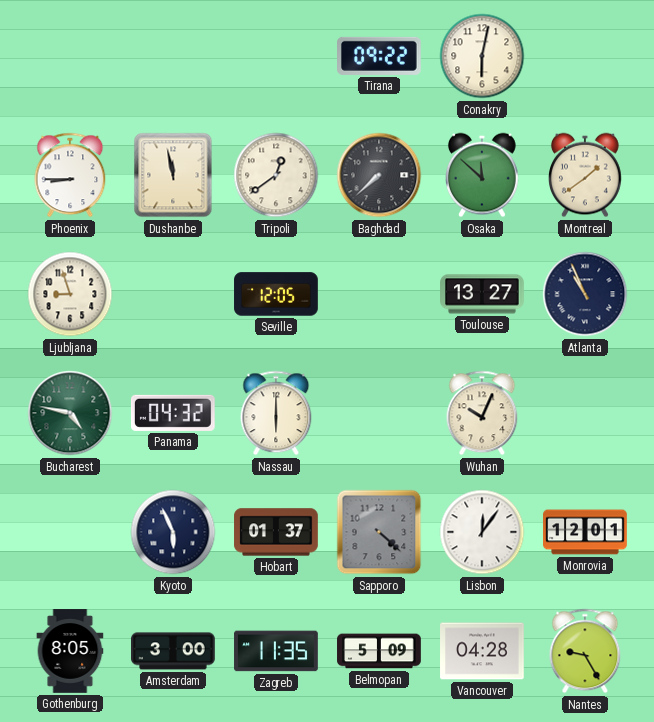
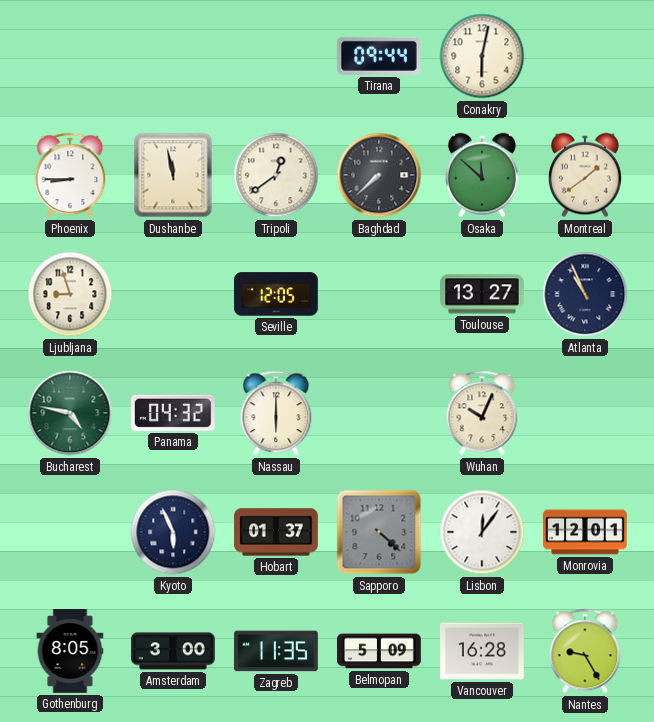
Tirana: 09:22 -> 09:44
Vancouver: 04:28 -> 16:28
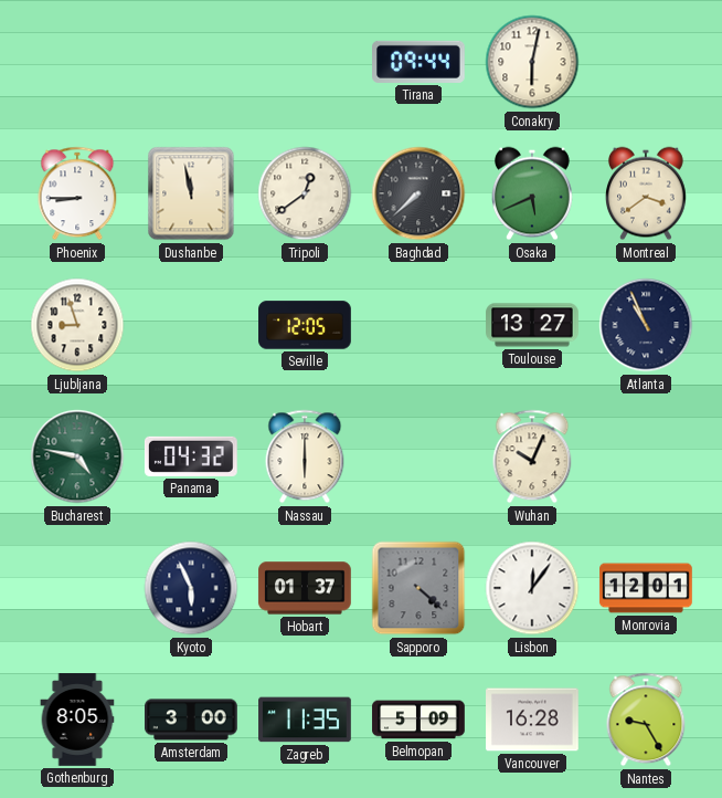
Osaka: 11:52 -> 5:41
Montreal: 1:39 -> 3:39
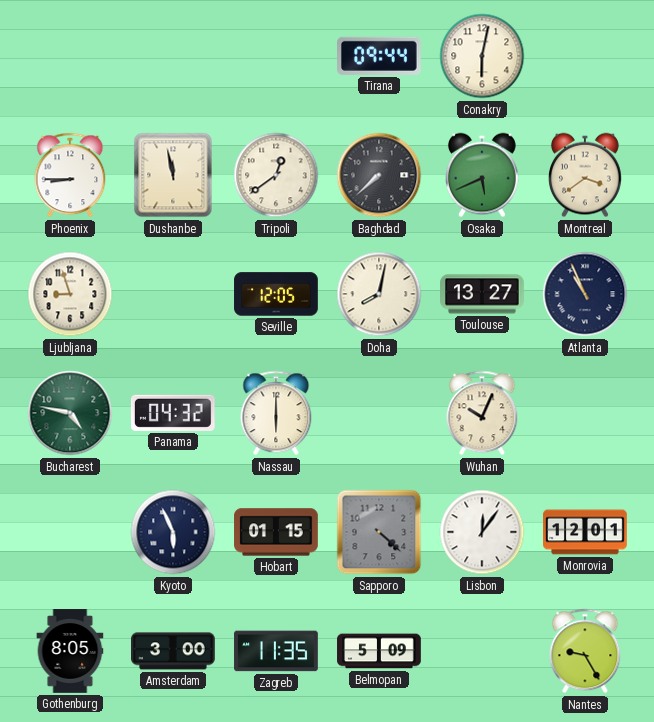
Doha: none -> 8:02
Hobart: 01:37 -> 01:15
Vancouver: 16:28 -> none
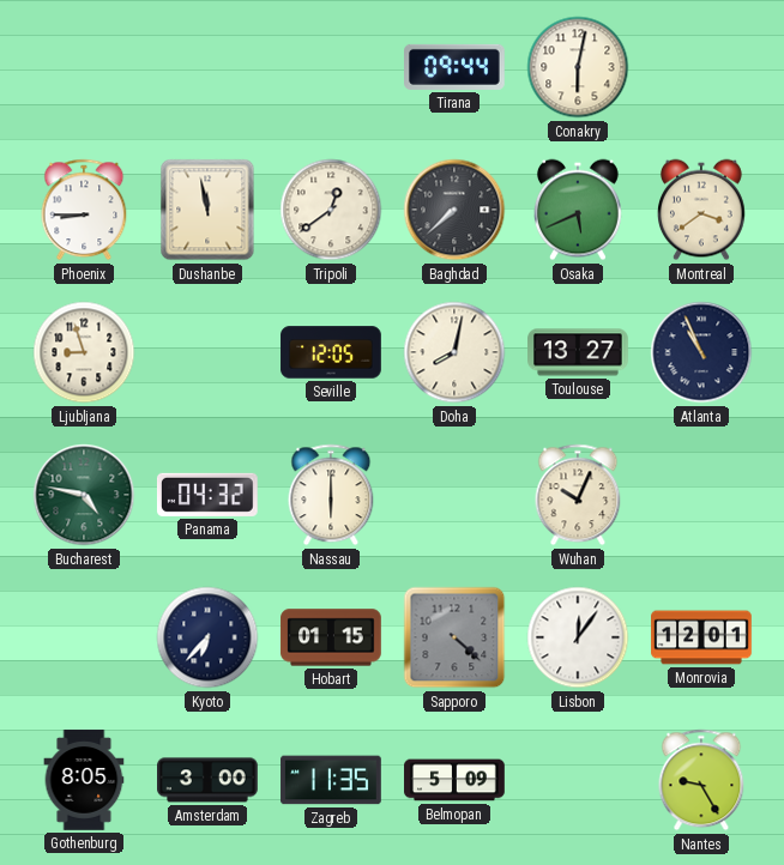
Kyoto: 5:56 -> 6:37
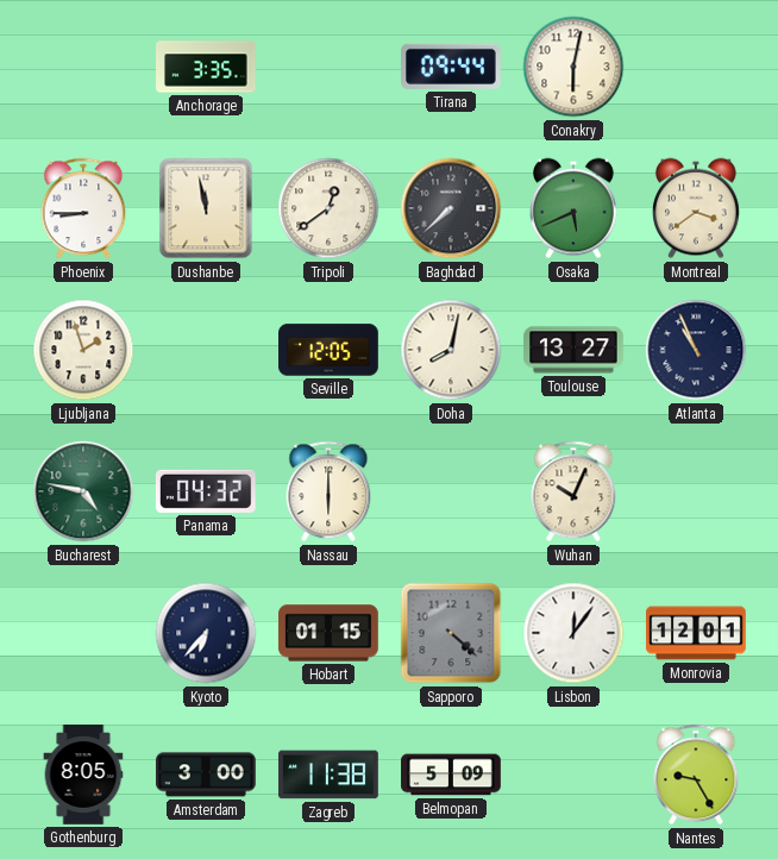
Anchorage: none -> 3:35
Ljubljana: 8:57 -> 1:57
Zagreb: 11:35 -> 11:38
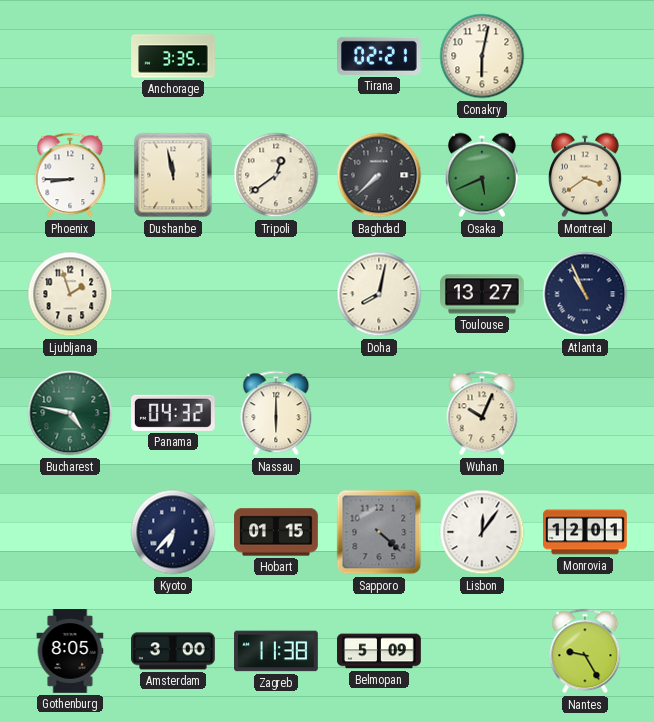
Tirana: 09:44 -> 02:21
Seville: 12:05 -> none
